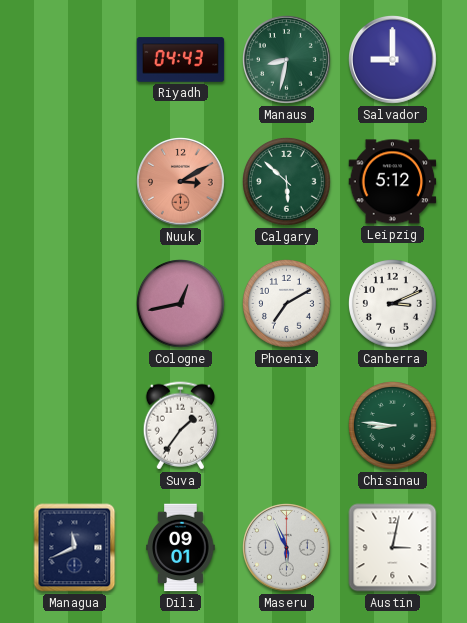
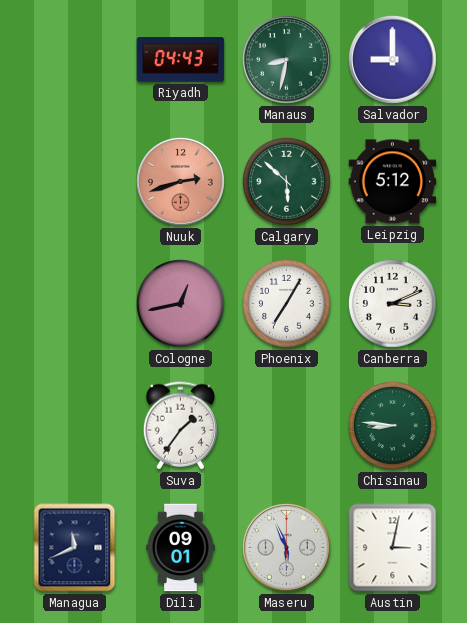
Nuuk: 3:10 -> 2:42
Phoenix: 7:10 -> 7:05
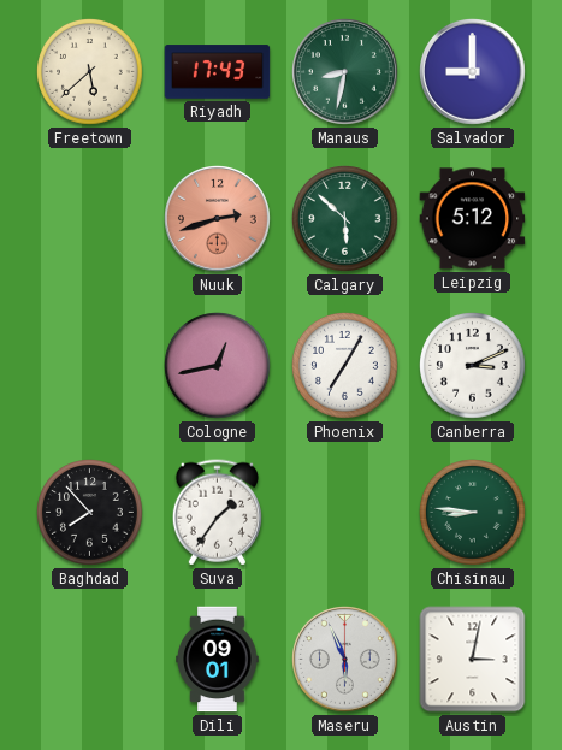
Freetown: none -> 5:38
Riyadh: 04:43 -> 17:43
Baghdad: none -> 7:53
Managua: 11:41 -> none
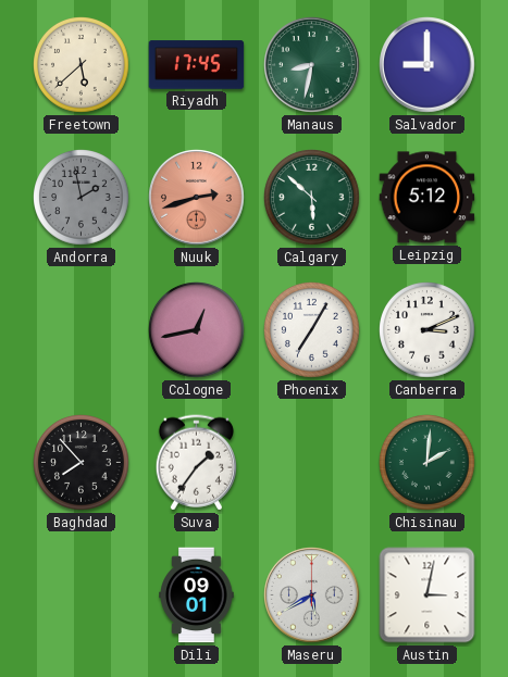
Riyadh: 17:43 -> 17:45
Andorra: none -> 1:58
Chisinau: 8:46 -> 2:01
Maseru: 5:56 -> 5:40
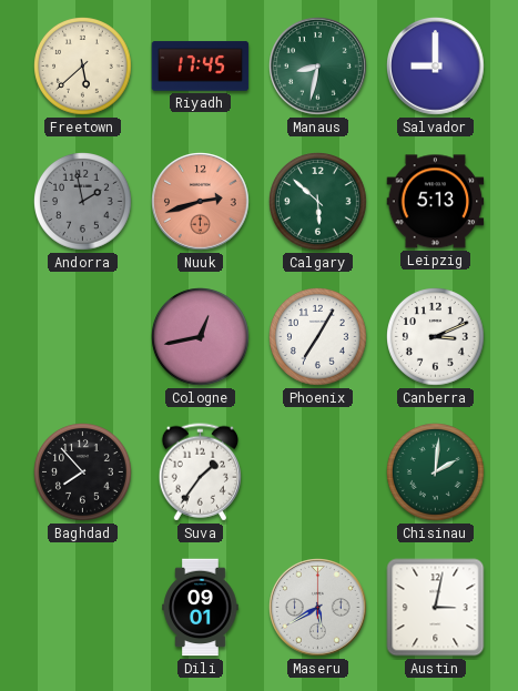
Leipzig: 5:12 -> 5:13
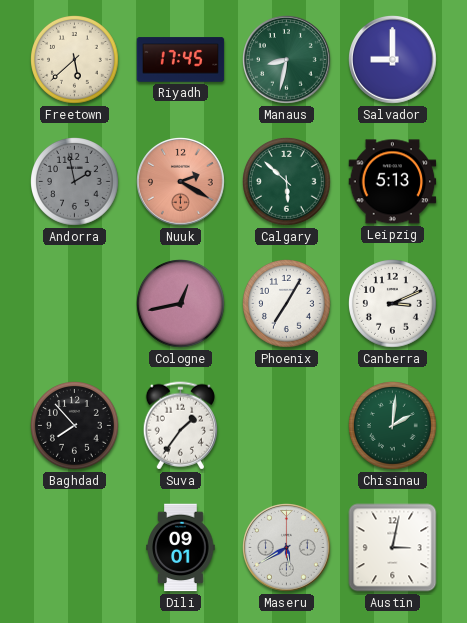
Nuuk: 2:42 -> 2:20
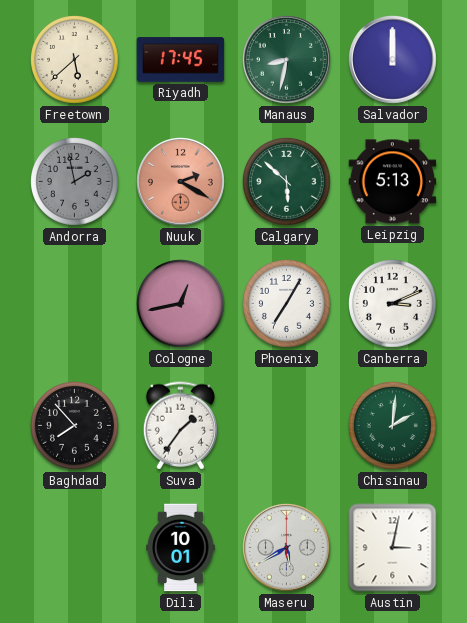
Salvador: 9:00 -> 12:00
Dili: 09:01 -> 10:01
